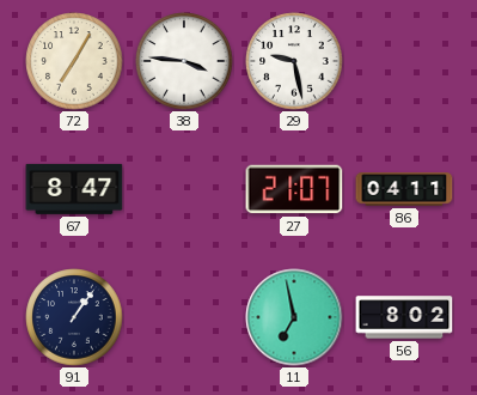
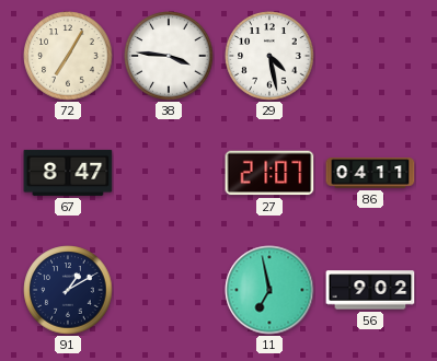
29: 9:28 -> 4:28
91: 1:06 -> 1:10
56: 8:02 -> 9:02
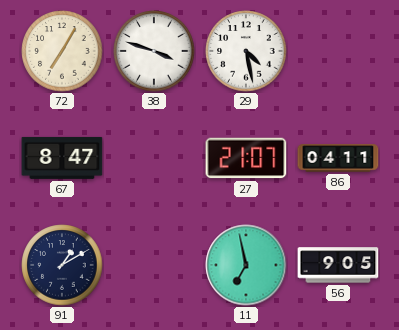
38: 3:46 -> 3:48
56: 9:02 -> 9:05
